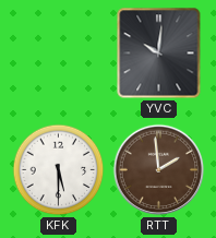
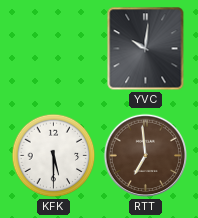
RTT: 1:59 -> 6:59
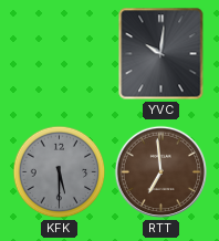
KFK dial: white -> grey
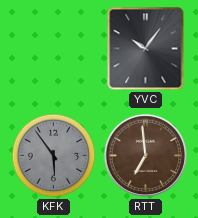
YVC: 10:01 -> 10:06
KFK: 5:30 -> 5:54
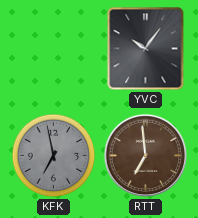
KFK: 5:54 -> 6:58
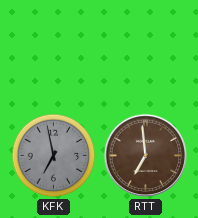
YVC: 10:06 -> none
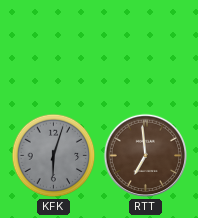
KFK: 6:58 -> 6:03
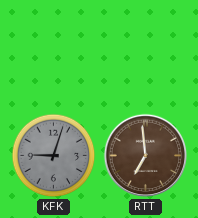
KFK: 6:03 -> 9:03
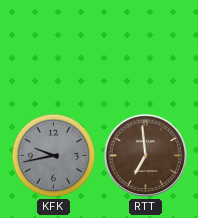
KFK: 9:03 -> 9:43
